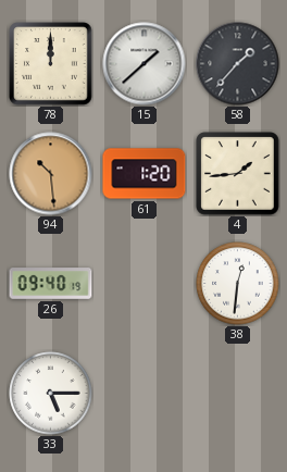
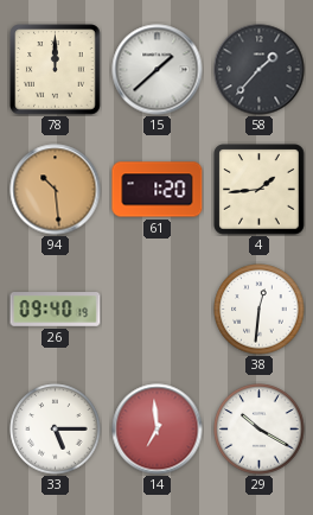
14: none -> 6:59
29: none -> 10:20
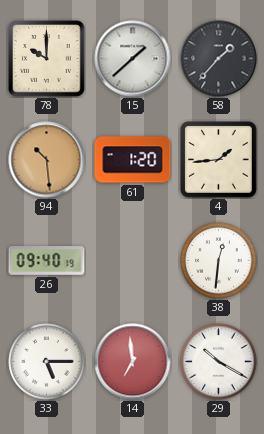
78: 12:00 -> 10:00
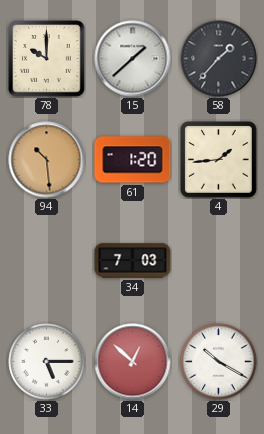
26: 09:40 -> none
34: none -> 7:03
38: 12:31 -> none
14: 6:59 -> 12:52
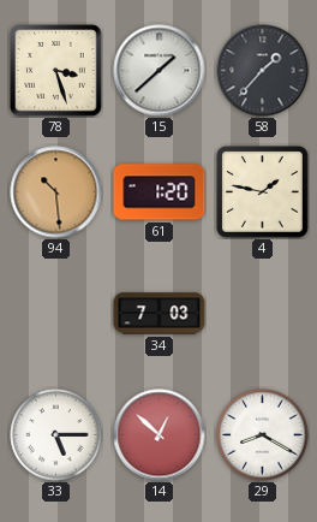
78: 10:00 -> 3:27
4: 1:44 -> 1:47
29: 10:20 -> 8:20
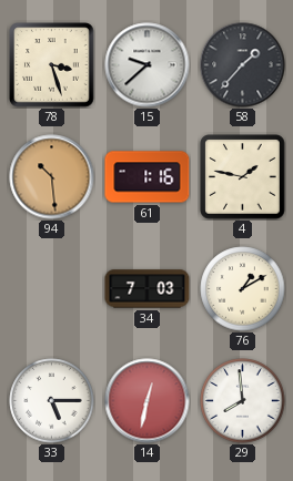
15: 1:38 -> 9:38
61: 1:20 -> 1:16
76: none -> 1:10
14: 12:52 -> 12:32
29: 8:20 -> 7:59
